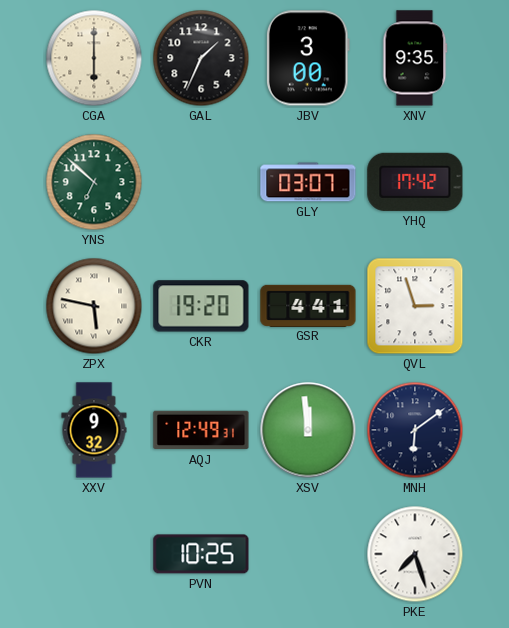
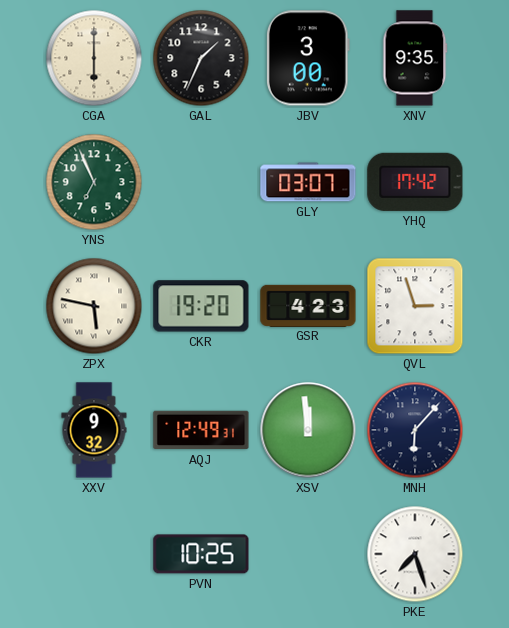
YNS: 6:52 -> 6:56
GSR: 4:41 -> 4:23
MNH: 6:09 -> 6:07
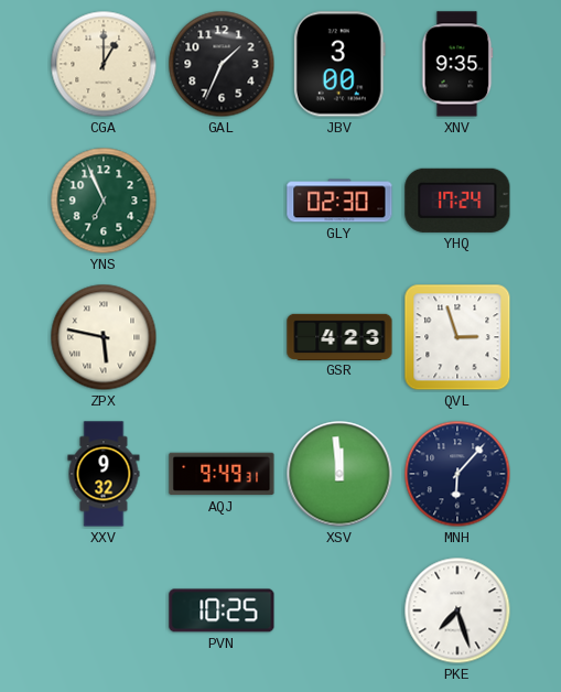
CGA: 6:00 -> 1:00
GLY: 03:07 -> 02:30
YHQ: 17:42 -> 17:24
CKR: 19:20 -> none
AQJ: 12:49 -> 9:49
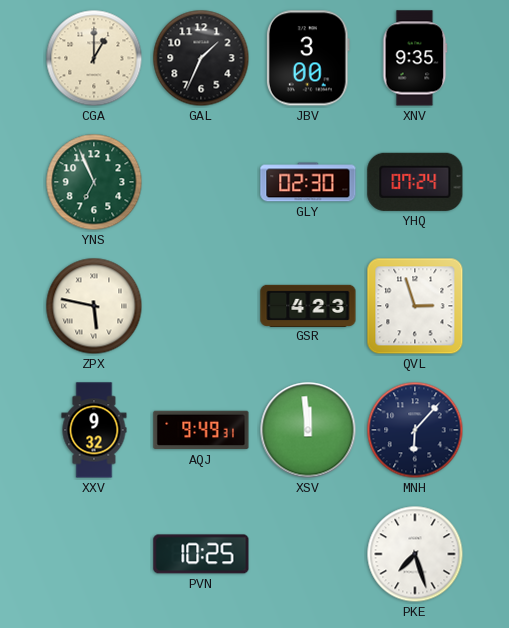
YHQ: 17:24 -> 07:24
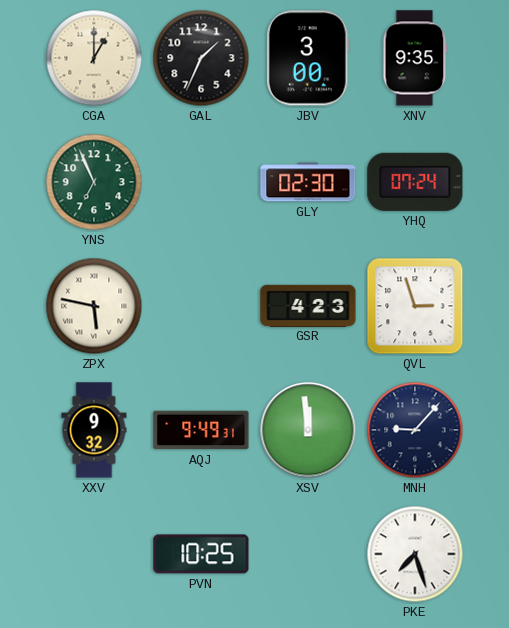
MNH: 6:07 -> 9:07
